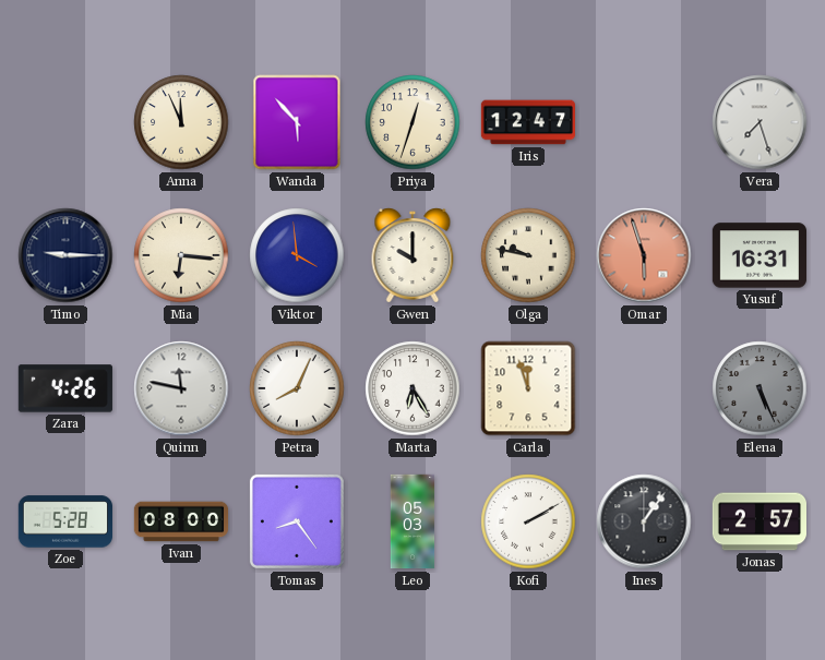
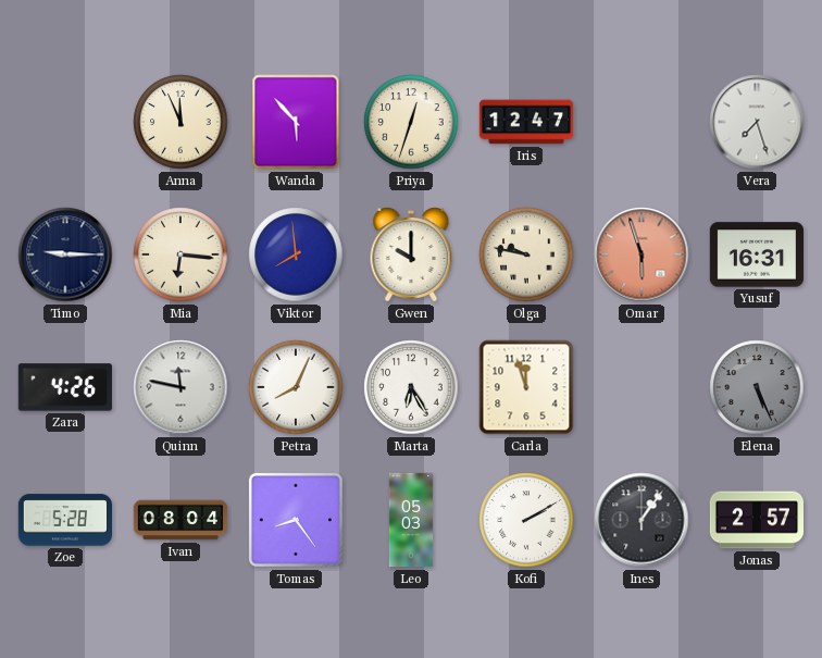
Viktor: 3:59 -> 7:59
Ivan: 08:00 -> 08:04
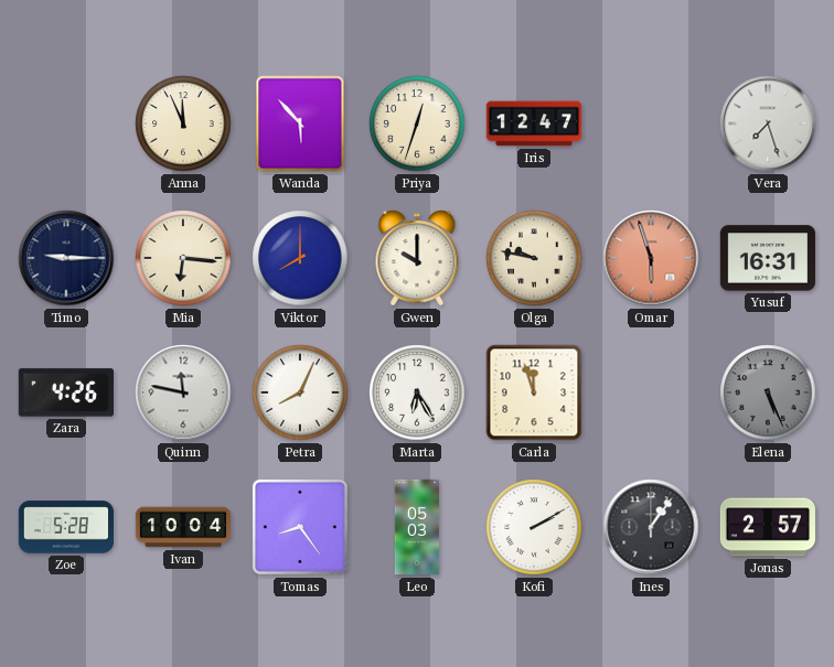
Viktor: 7:59 -> 8:00
Ivan: 08:04 -> 10:04
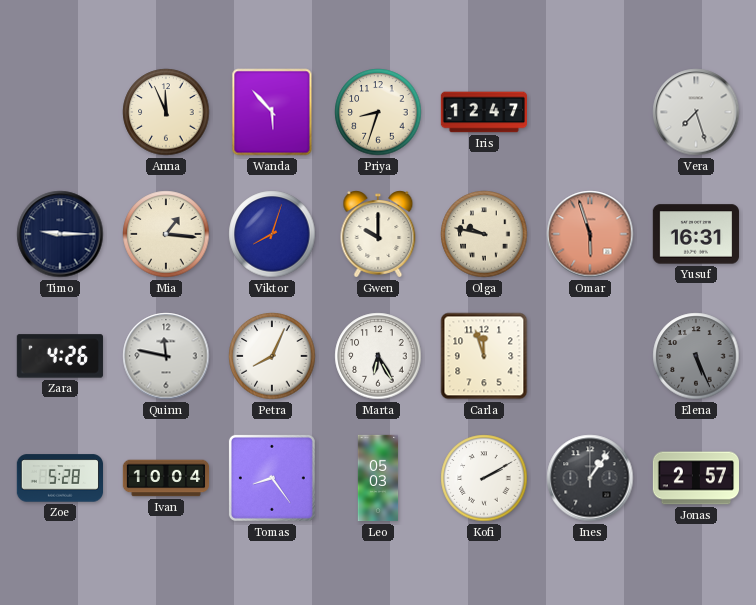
Priya: 12:33 -> 8:33
Mia: 6:16 -> 1:16
Viktor: 8:00 -> 8:03
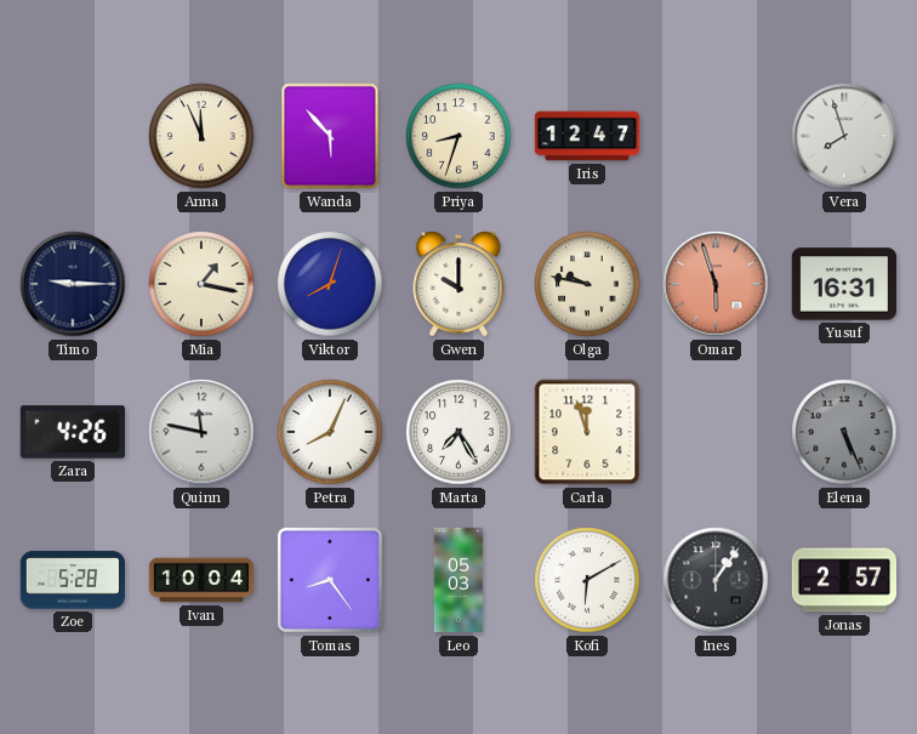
Vera: 7:27 -> 7:57
Mia: 1:16 -> 1:17
Marta: 6:25 -> 7:25
Kofi: 2:10 -> 6:10
